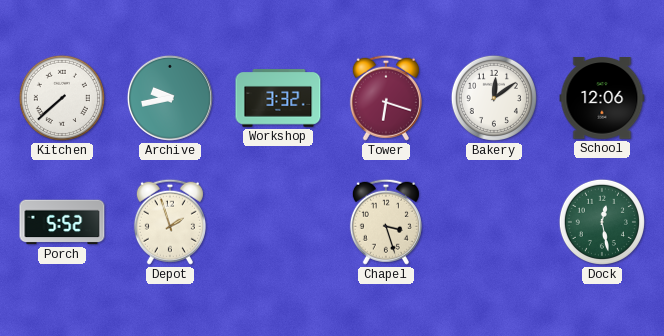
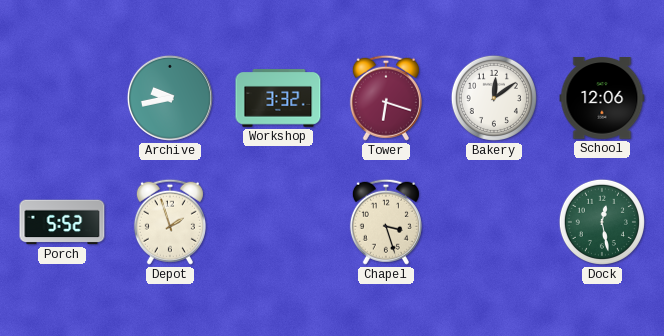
Kitchen: 7:38 -> none
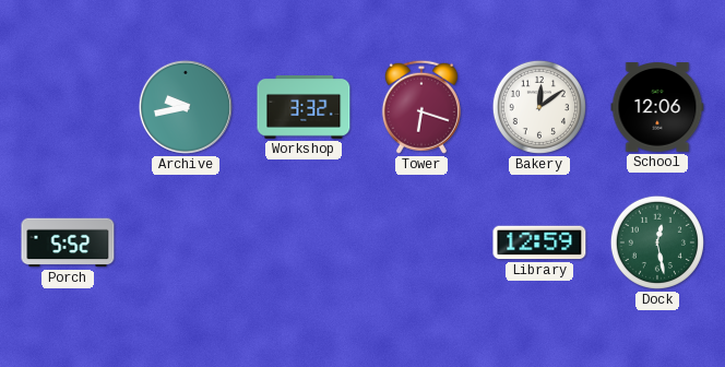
Depot: 1:57 -> none
Chapel: 3:27 -> none
Library: none -> 12:59
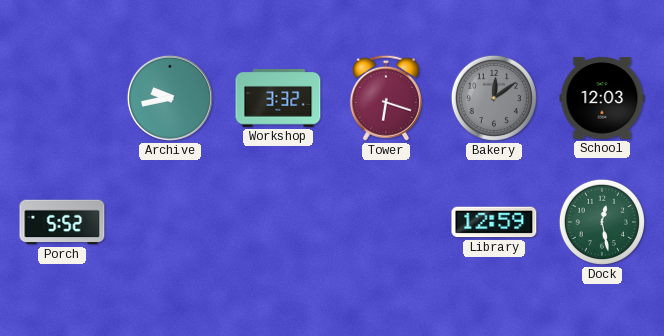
Bakery dial: white -> grey
School: 12:06 -> 12:03
